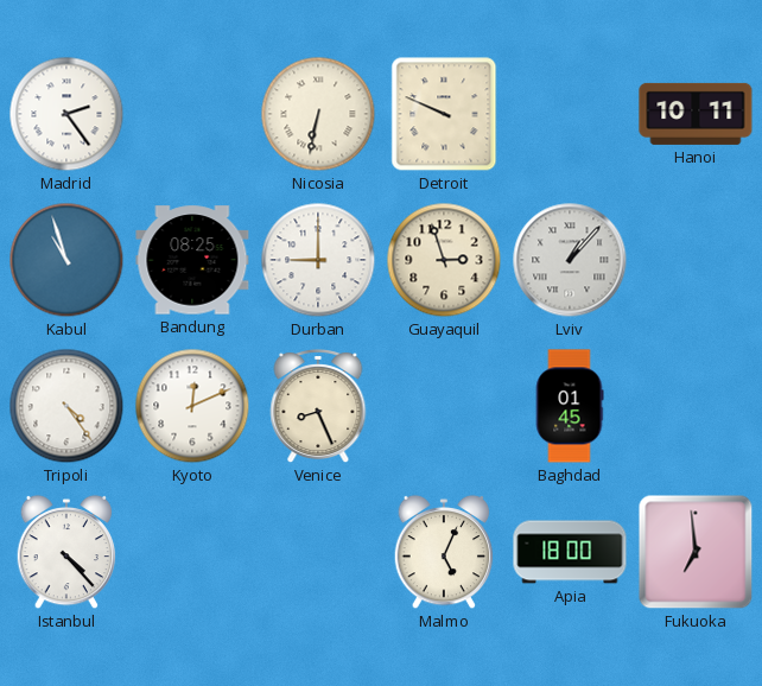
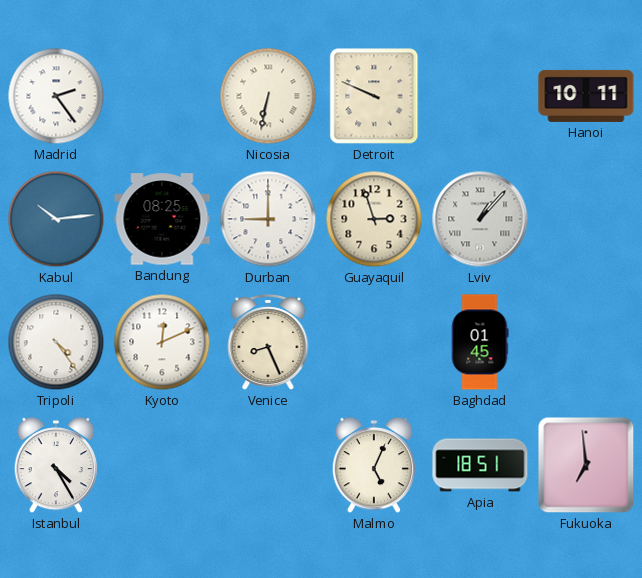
Kabul: 10:57 -> 10:14
Istanbul: 4:23 -> 4:25
Apia: 18:00 -> 18:51
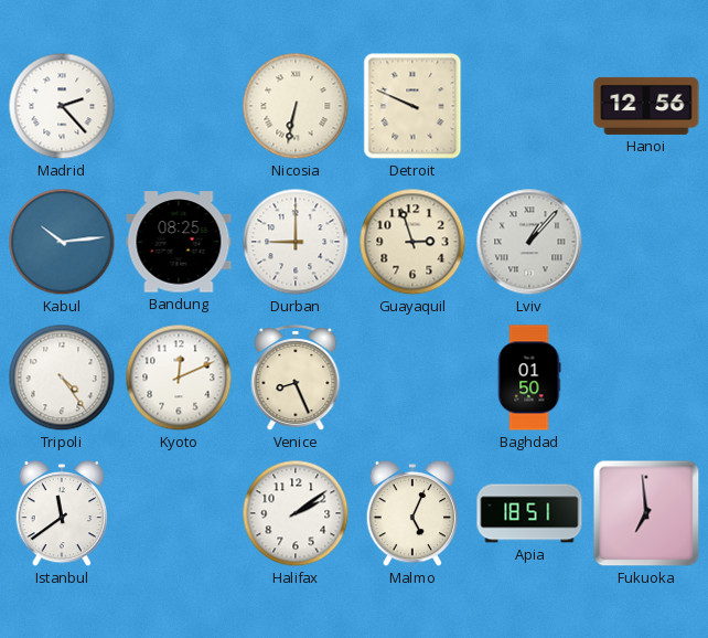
Madrid: 2:24 -> 2:23
Hanoi: 10:11 -> 12:56
Baghdad: 01:45 -> 01:50
Istanbul: 4:25 -> 11:39
Halifax: none -> 2:09
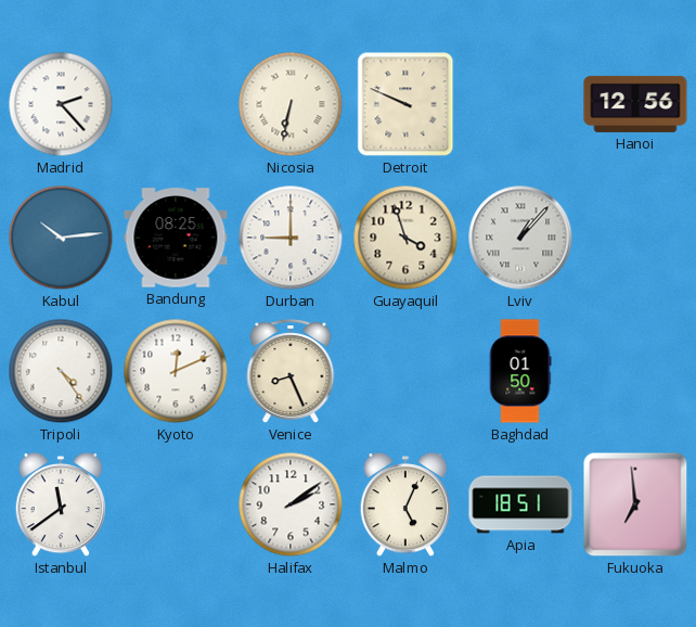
Guayaquil: 2:57 -> 3:57
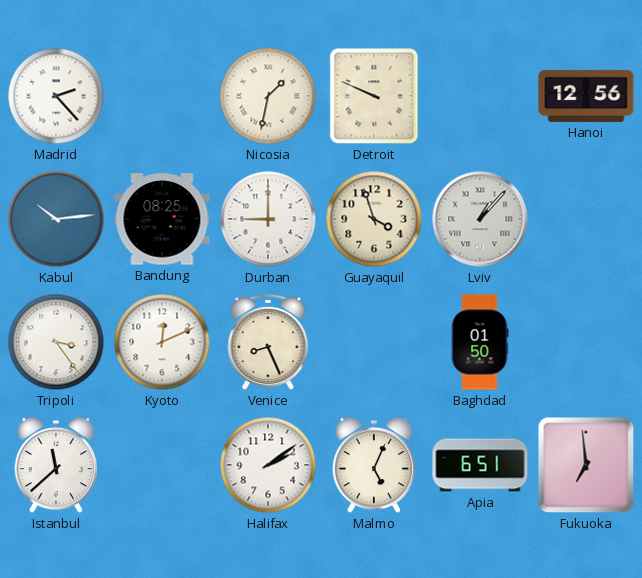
Nicosia: 6:32 -> 1:32
Tripoli: 4:24 -> 3:24
Istanbul: 11:39 -> 11:38
Apia: 18:51 -> 6:51
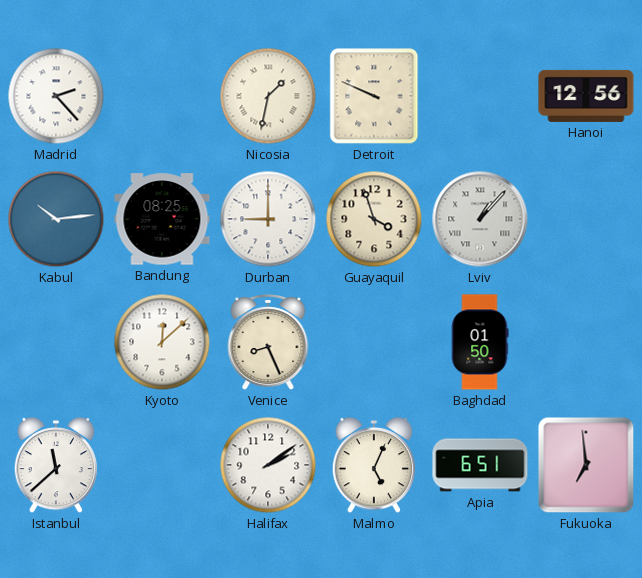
Tripoli: 3:24 -> none
Kyoto: 12:11 -> 12:08
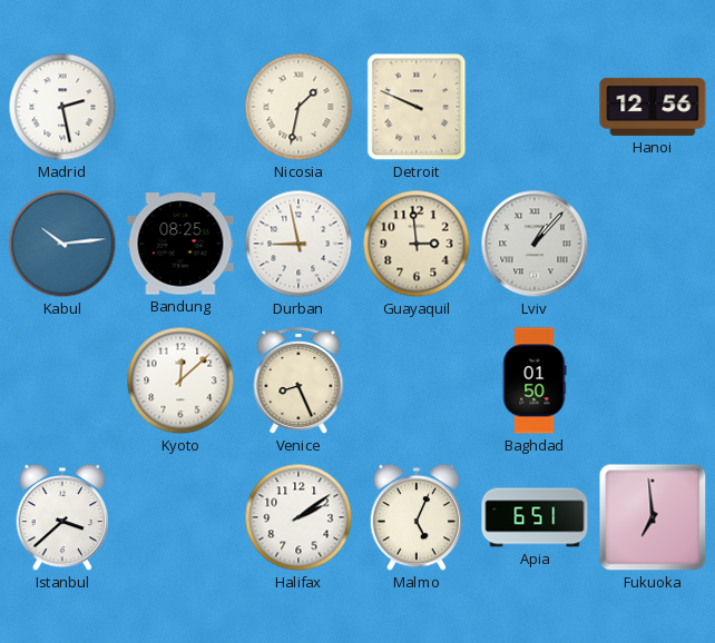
Madrid: 2:23 -> 2:28
Durban: 9:00 -> 8:58
Guayaquil: 3:57 -> 2:59
Istanbul: 11:38 -> 3:38
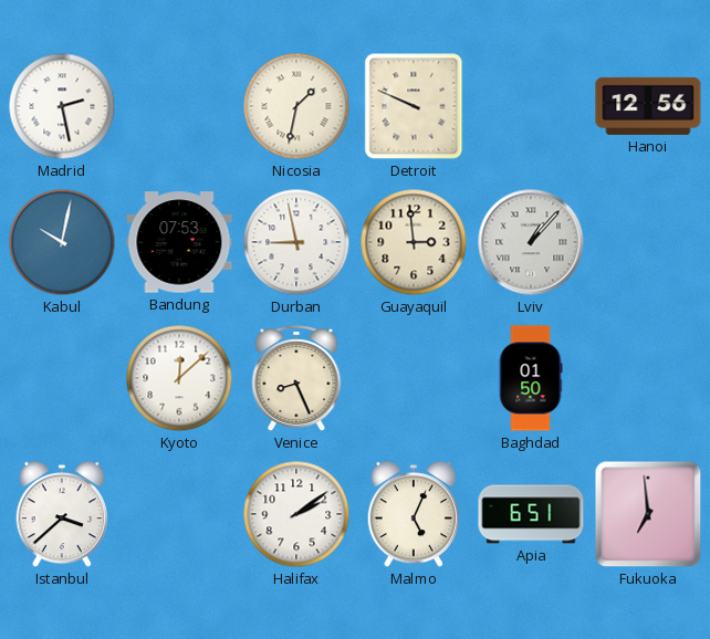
Kabul: 10:14 -> 10:02
Bandung: 08:25 -> 07:53
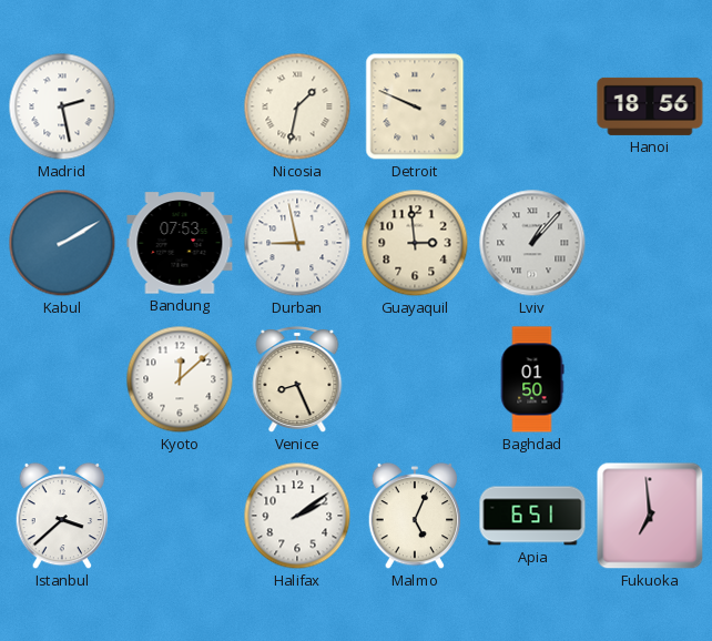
Hanoi: 12:56 -> 18:56
Kabul: 10:02 -> 2:10
